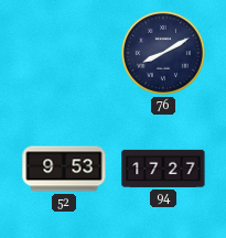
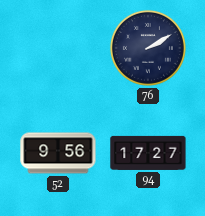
76: 8:10 -> 2:10
52: 9:53 -> 9:56
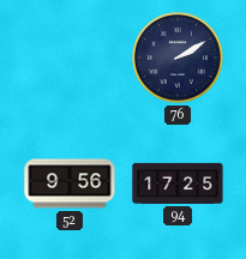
94: 17:27 -> 17:25
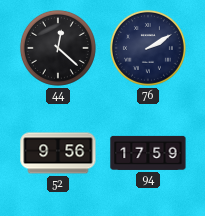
44: none -> 12:22
94: 17:25 -> 17:59
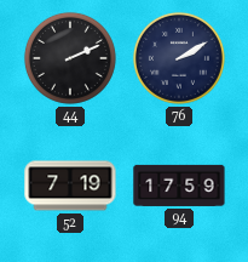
44: 12:22 -> 2:11
52: 9:56 -> 7:19
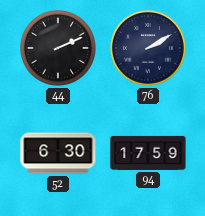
52: 7:19 -> 6:30
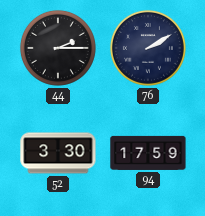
44: 2:11 -> 2:15
52: 6:30 -> 3:30
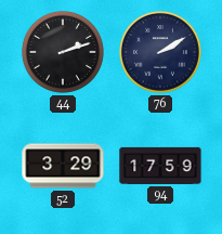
44: 2:15 -> 2:12
52: 3:30 -> 3:29
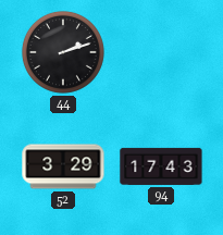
76: 2:10 -> none
94: 17:59 -> 17:43
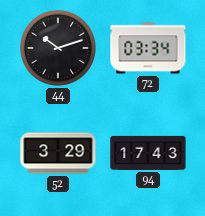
44: 2:12 -> 10:12
72: none -> 03:34
